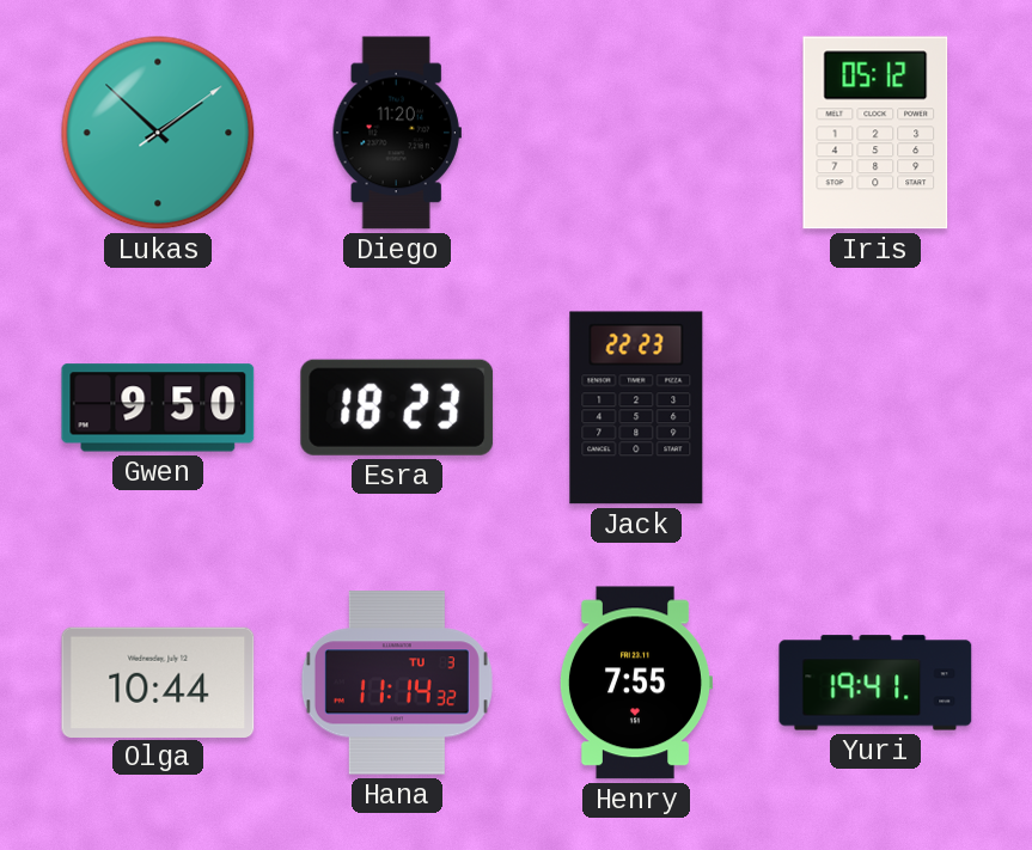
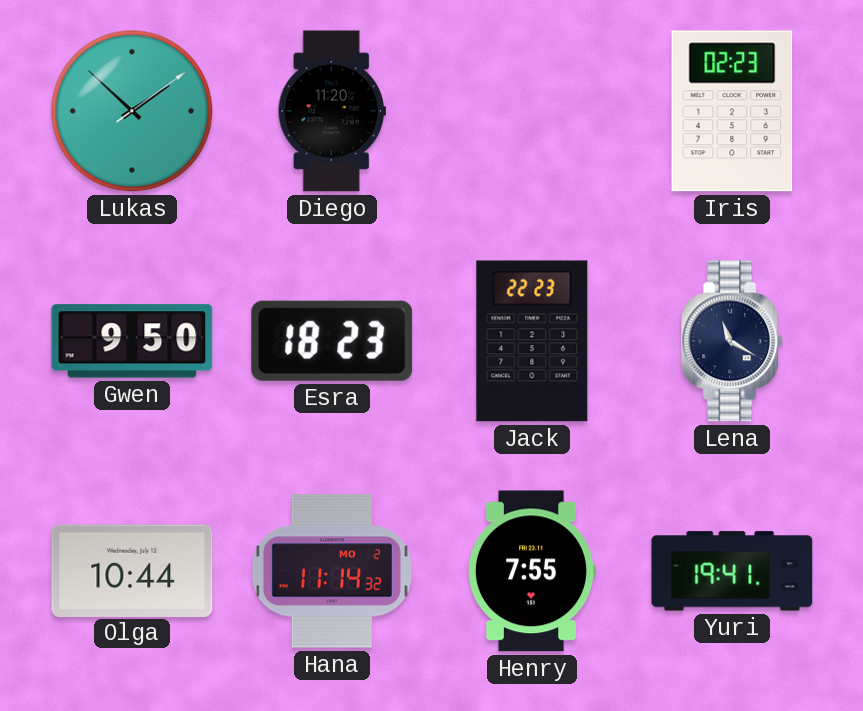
Iris: 05:12 -> 02:23
Lena: none -> 11:20
Hana date: TU 3 -> MO 2
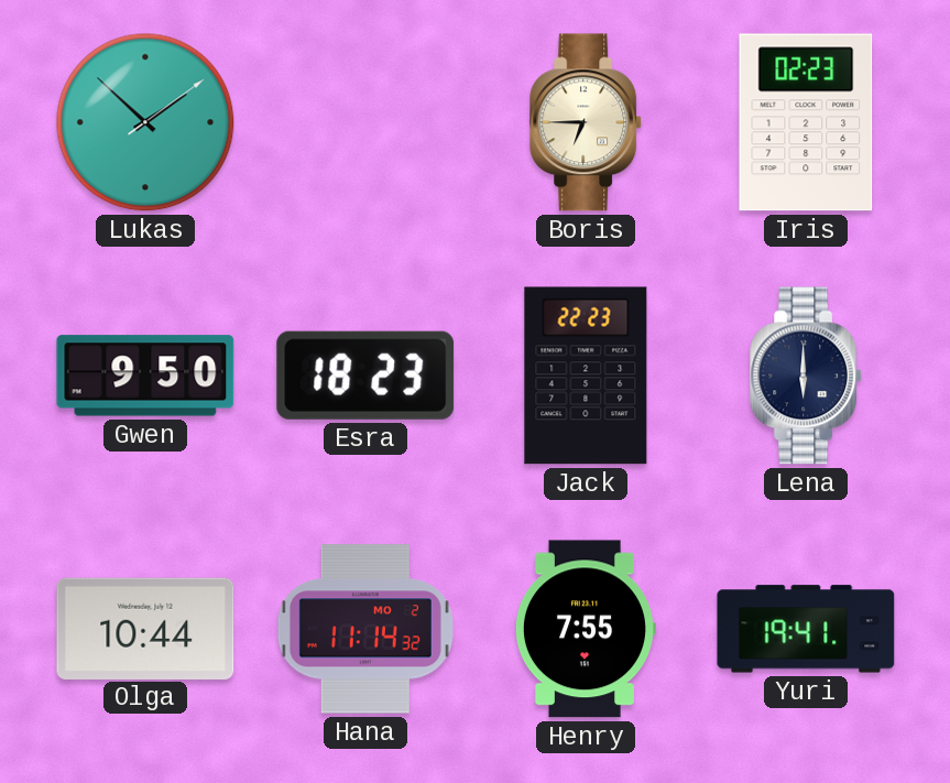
Diego: 11:20 -> none
Boris: none -> 6:45
Lena: 11:20 -> 6:00
